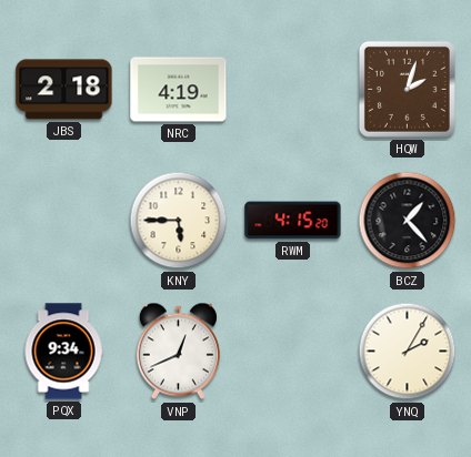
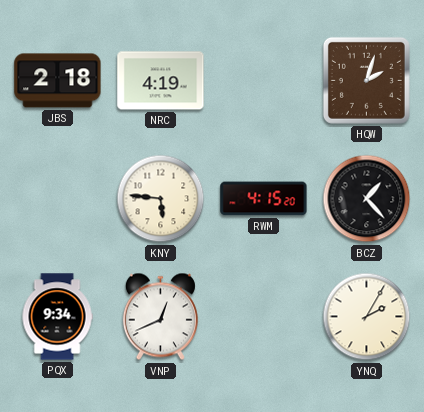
KNY: 5:45 -> 5:46
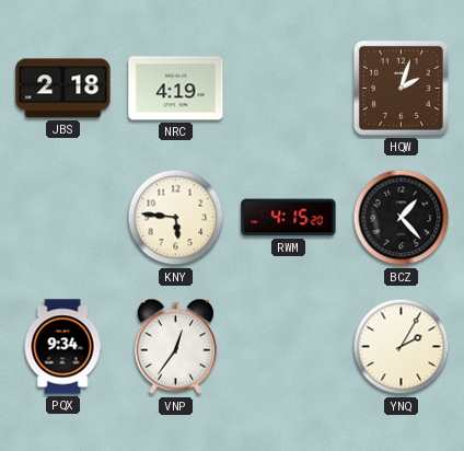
VNP: 12:41 -> 12:36
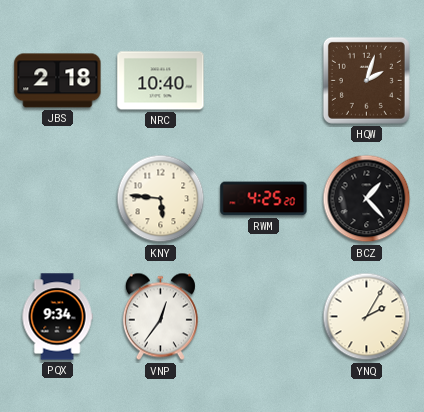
NRC: 4:19 -> 10:40
RWM: 4:15 -> 4:25
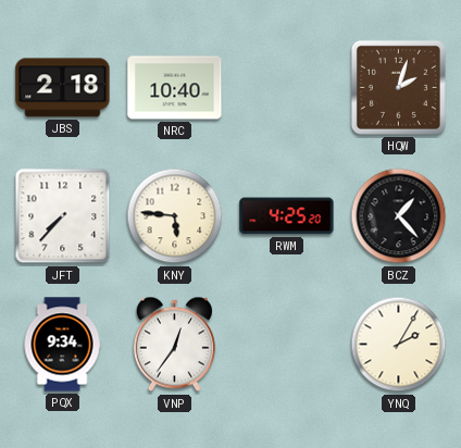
JFT: none -> 7:37
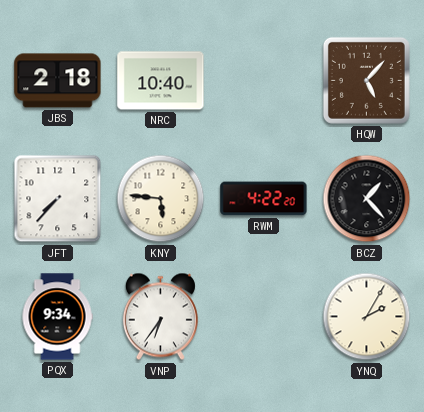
HQW: 2:03 -> 5:07
RWM: 4:25 -> 4:22
VNP: 12:36 -> 6:36
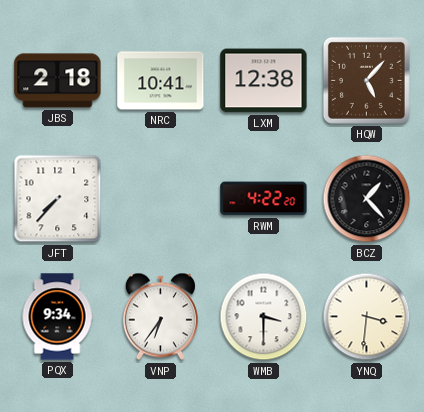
NRC: 10:40 -> 10:41
LXM: none -> 12:38
KNY: 5:46 -> none
WMB: none -> 3:30
YNQ: 2:05 -> 3:31
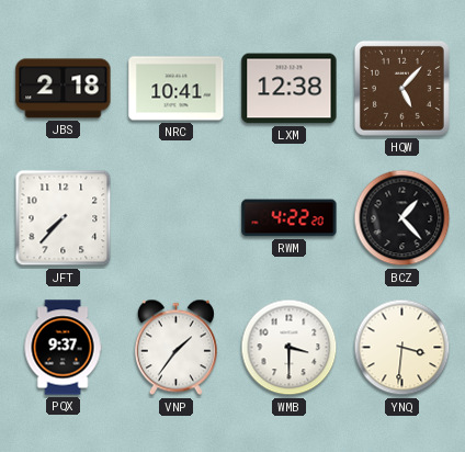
PQX: 9:34 -> 9:37
VNP: 6:36 -> 1:36
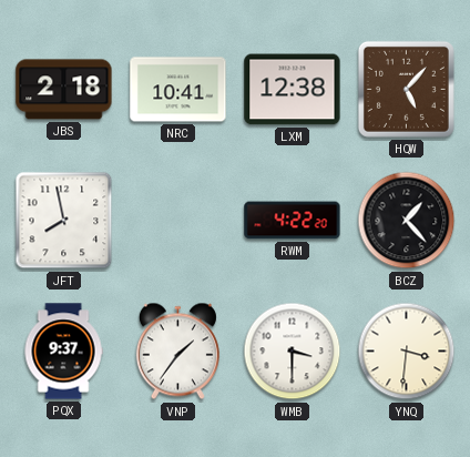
JFT: 7:37 -> 7:58
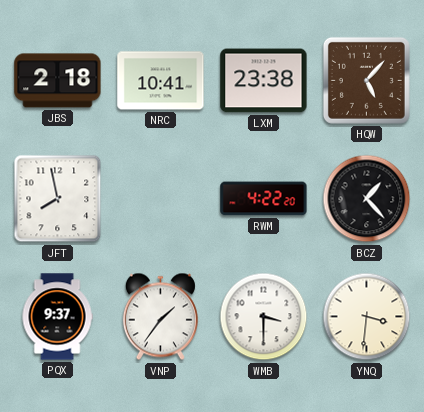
LXM: 12:38 -> 23:38
